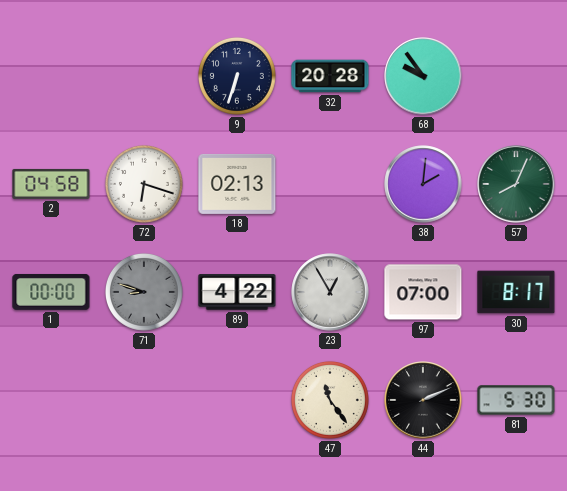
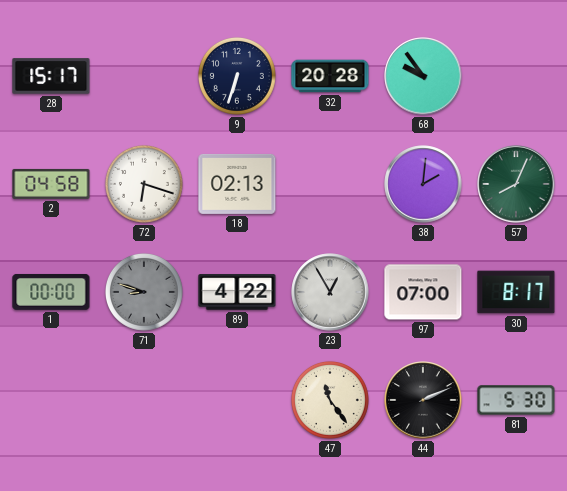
28: none -> 15:17
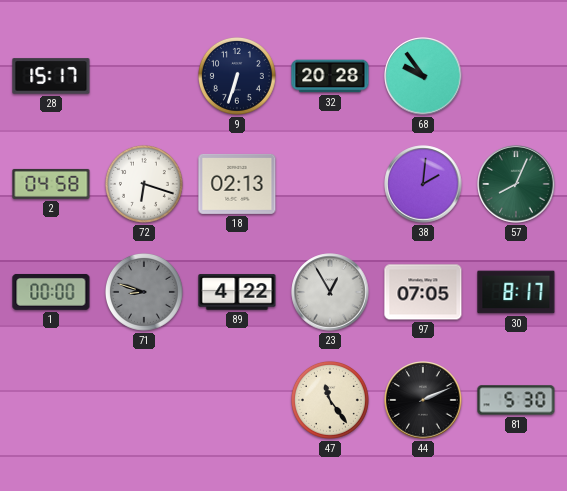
97: 07:00 -> 07:05
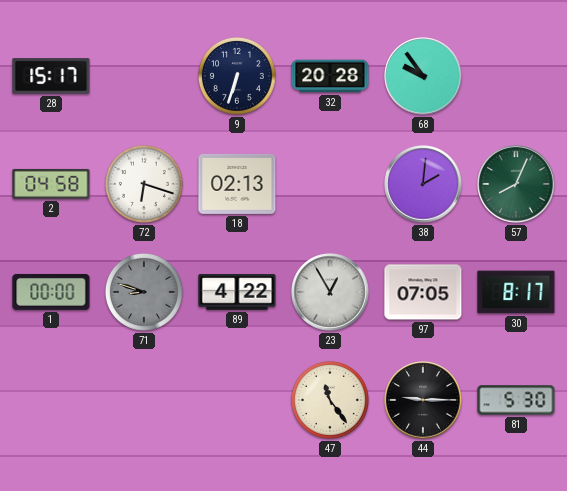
44: 2:11 -> 9:15
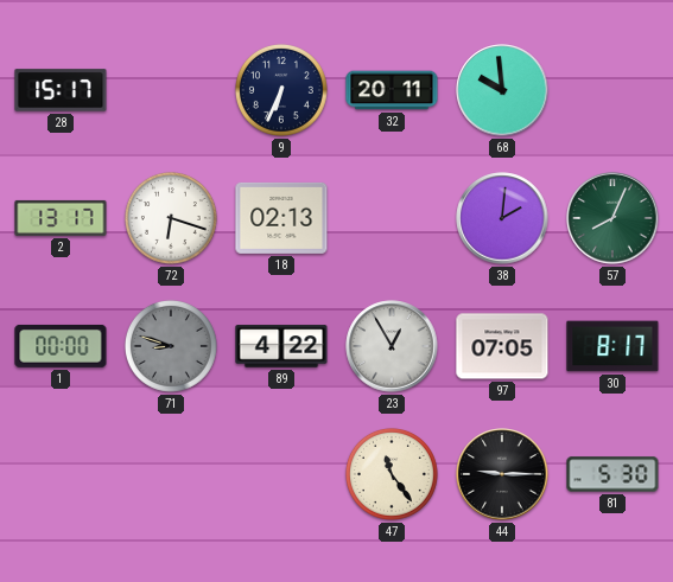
9: 6:33 -> 6:34
32: 20:28 -> 20:11
68: 9:54 -> 9:59
2: 04:58 -> 13:17
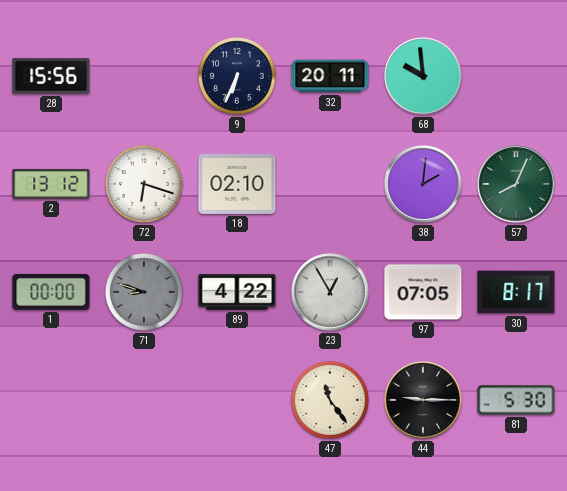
28: 15:17 -> 15:56
2: 13:17 -> 13:12
18: 02:13 -> 02:10
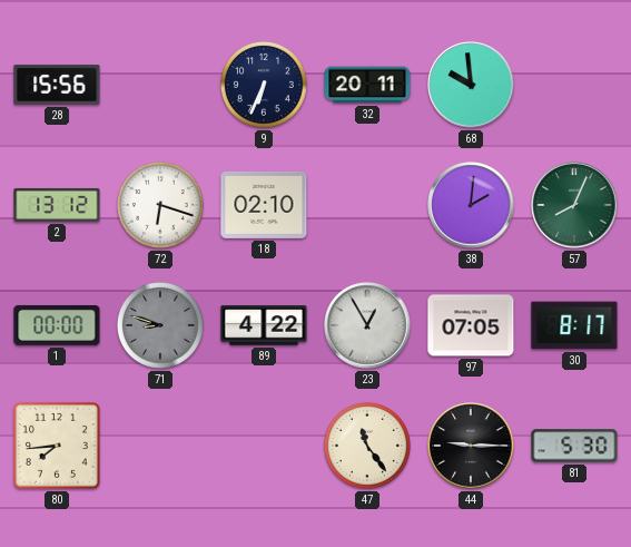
80: none -> 7:44
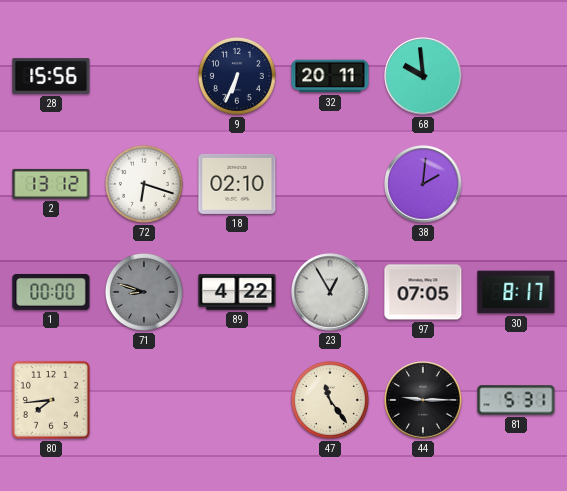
57: 8:04 -> none
81: 5:30 -> 5:31
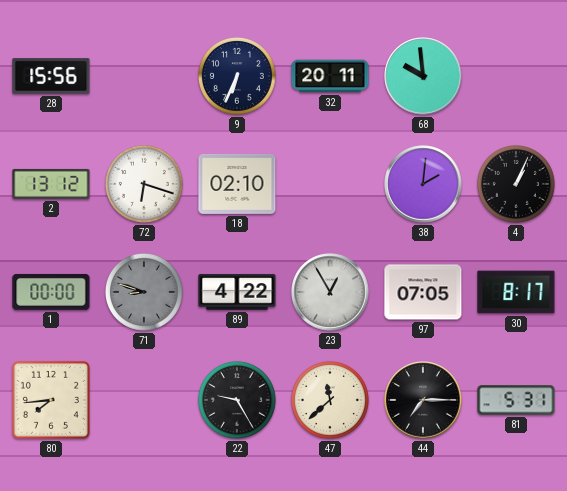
4: none -> 1:04
22: none -> 9:25
47: 11:24 -> 11:38
44: 9:15 -> 7:15
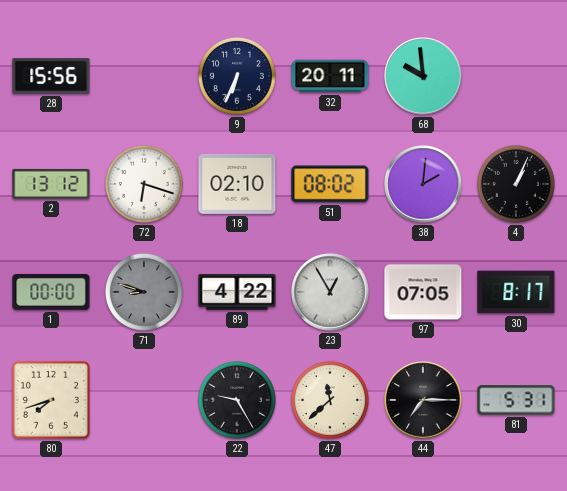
51: none -> 08:02
80: 7:44 -> 7:42
